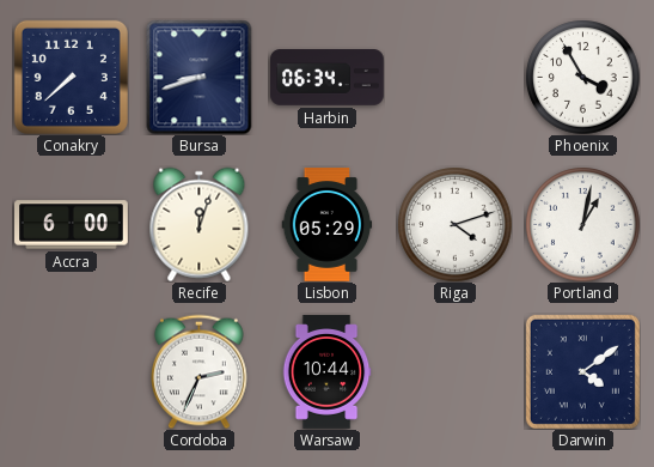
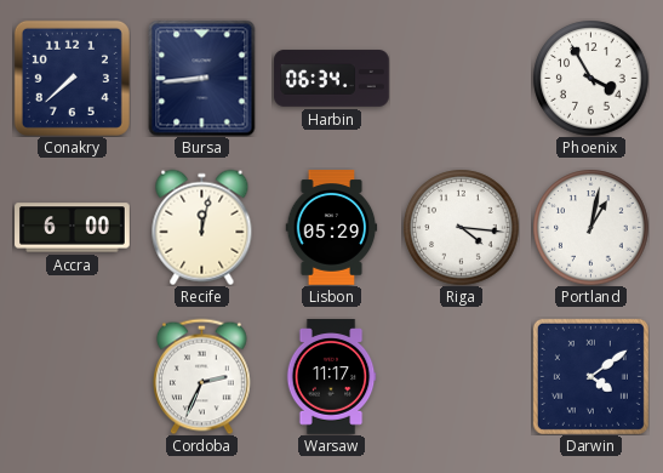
Bursa: 8:42 -> 8:44
Recife: 12:03 -> 12:02
Riga: 4:12 -> 4:16
Warsaw: 10:44 -> 11:17
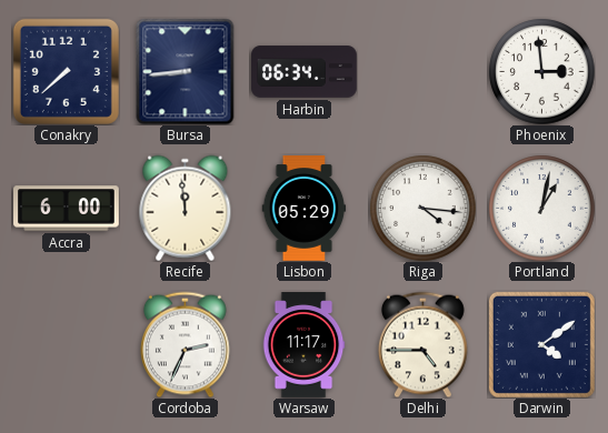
Phoenix: 3:55 -> 2:59
Recife: 12:02 -> 11:59
Delhi: none -> 4:45
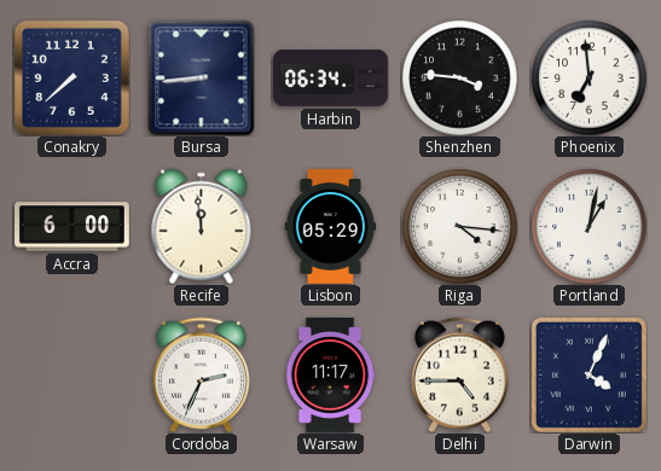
Shenzhen: none -> 3:46
Phoenix: 2:59 -> 6:59
Darwin: 4:09 -> 4:04
